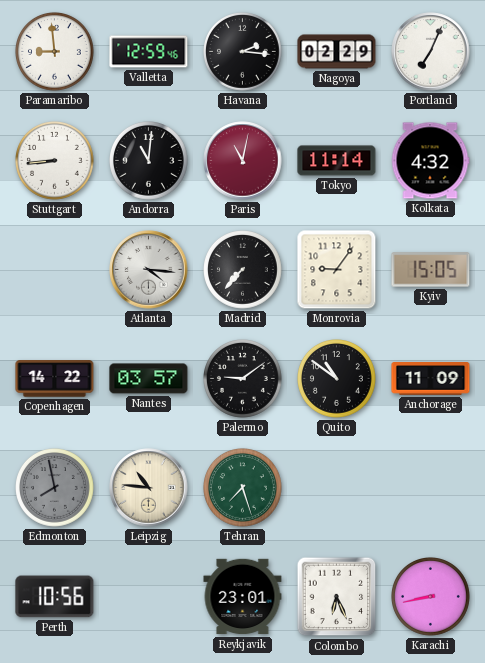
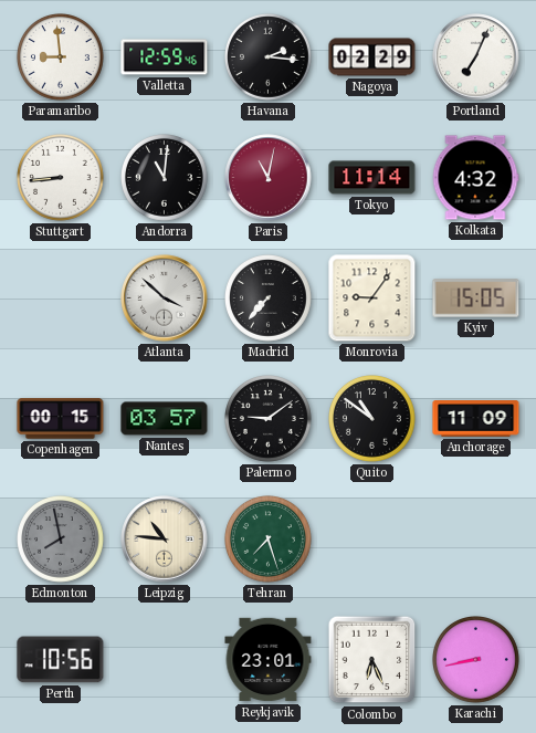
Atlanta: 4:16 -> 3:52
Copenhagen: 14:22 -> 00:15
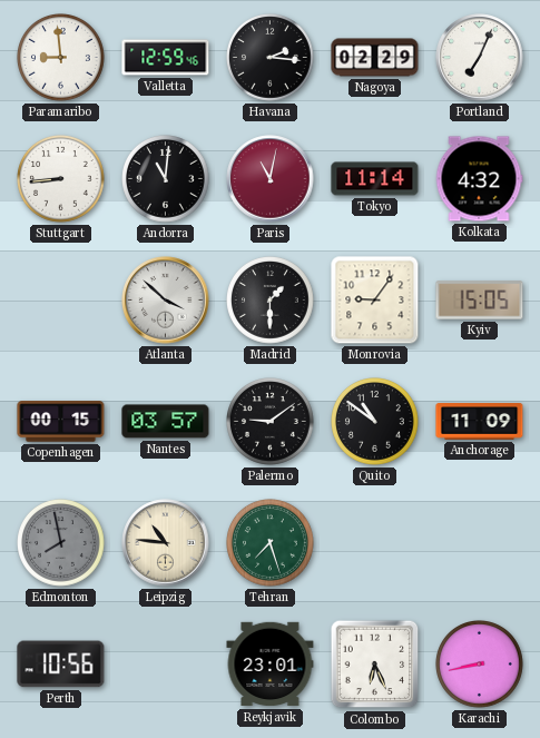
Madrid: 7:37 -> 1:30
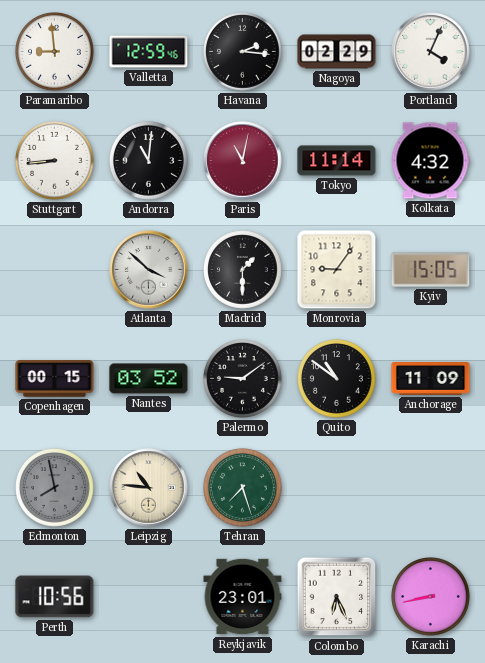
Portland: 7:04 -> 4:04
Nantes: 03:57 -> 03:52
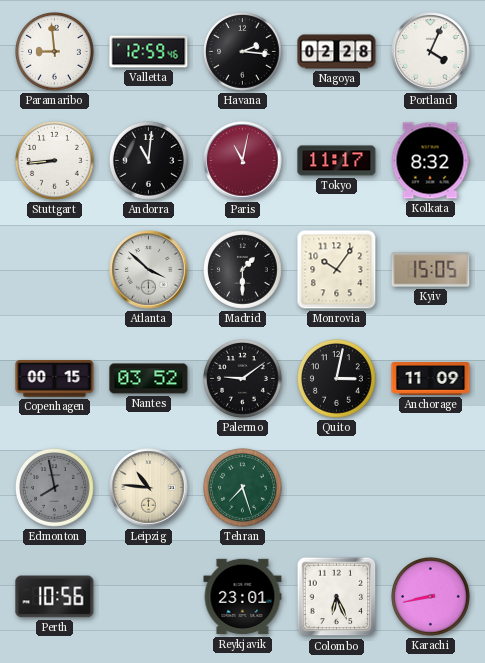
Nagoya: 02:29 -> 02:28
Tokyo: 11:14 -> 11:17
Kolkata: 4:32 -> 8:32
Monrovia: 9:06 -> 10:06
Quito: 10:51 -> 3:02
